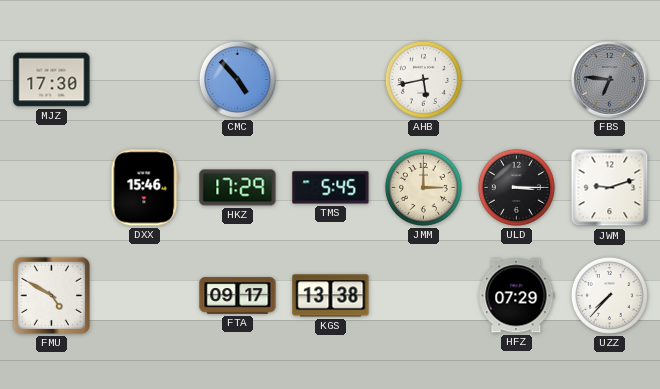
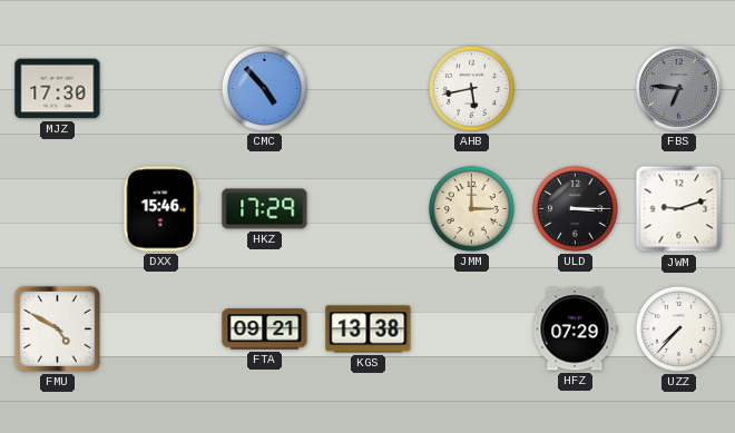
TMS: 5:45 -> none
FTA: 09:17 -> 09:21
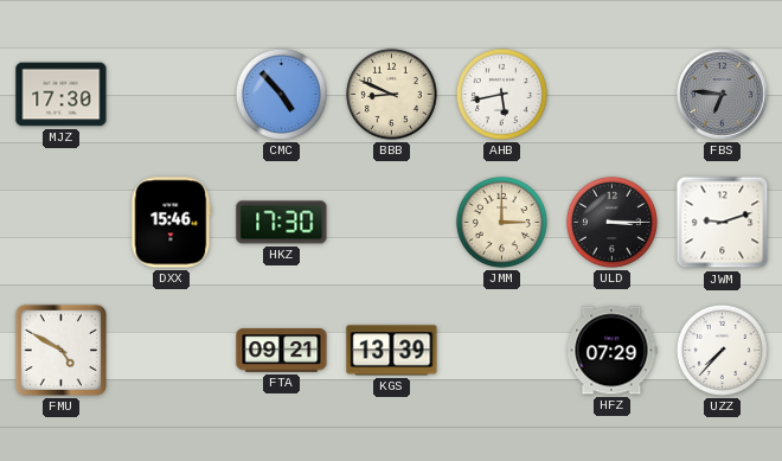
BBB: none -> 8:49
HKZ: 17:29 -> 17:30
KGS: 13:38 -> 13:39
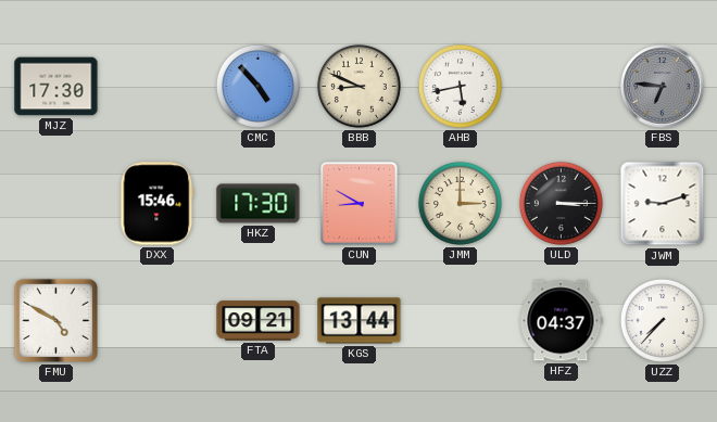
CUN: none -> 8:50
KGS: 13:39 -> 13:44
HFZ: 07:29 -> 04:37
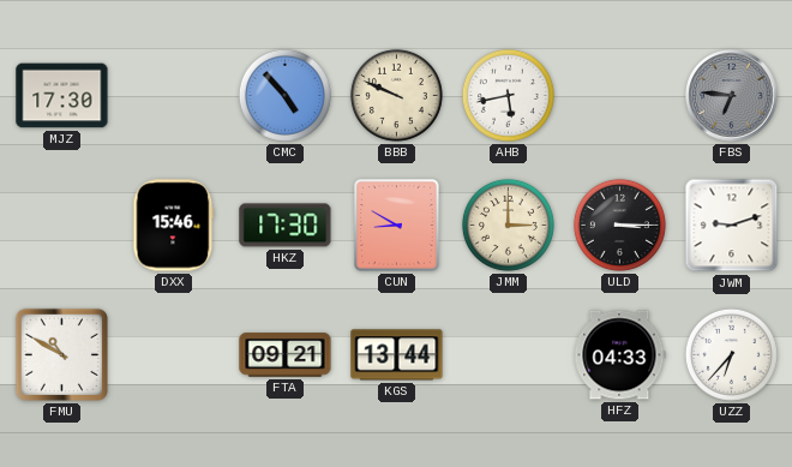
BBB: 8:49 -> 9:49
FMU: 4:50 -> 10:50
HFZ: 04:37 -> 04:33
UZZ: 7:37 -> 6:37
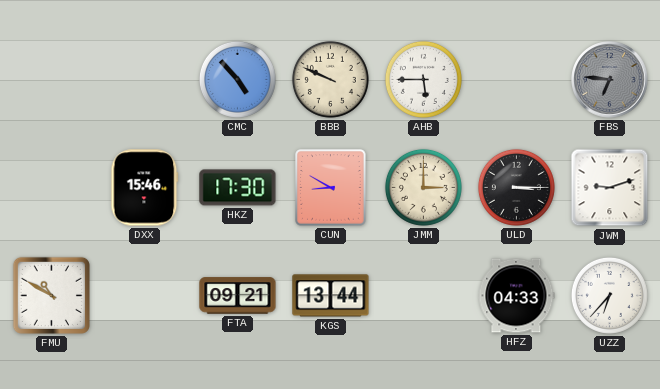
MJZ: 17:30 -> none
AHB: 5:43 -> 5:45
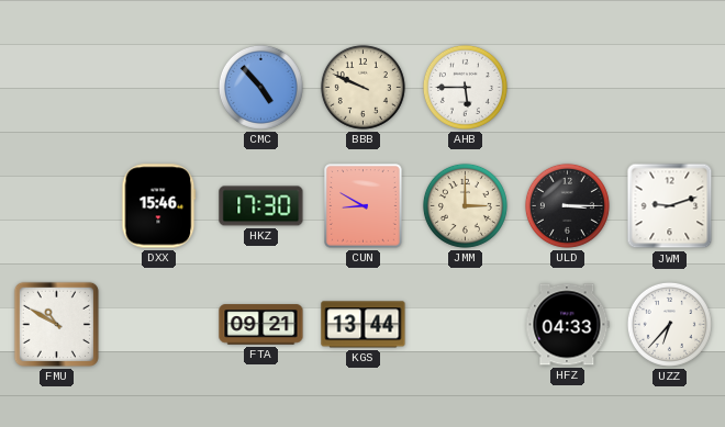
FBS: 6:46 -> none
